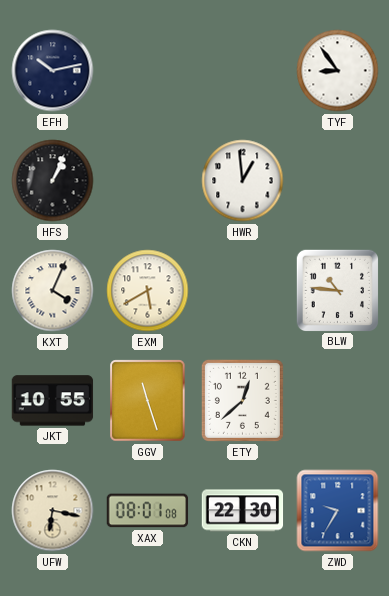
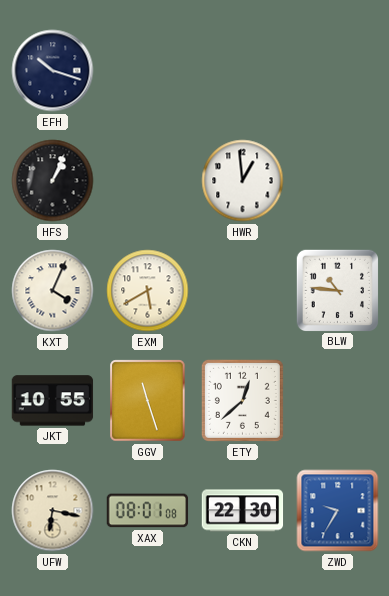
EFH: 10:13 -> 10:18
TYF: 8:54 -> none
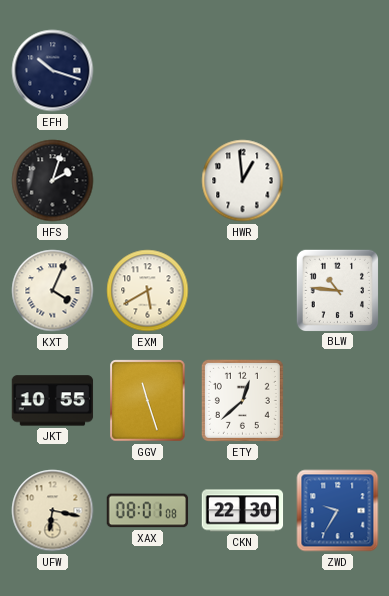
HFS: 1:04 -> 2:03
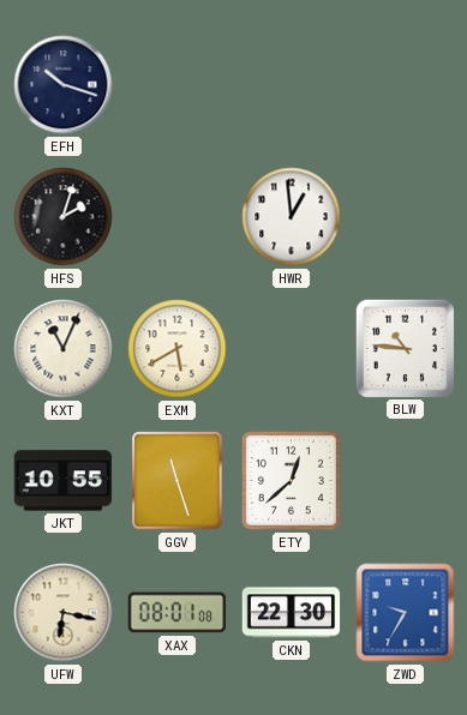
KXT: 4:04 -> 11:04
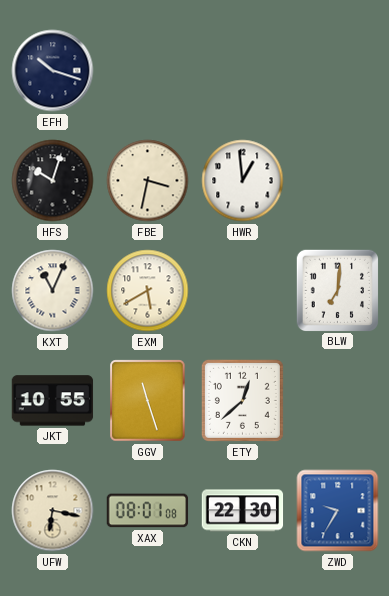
HFS: 2:03 -> 10:03
FBE: none -> 3:32
BLW: 10:46 -> 7:01
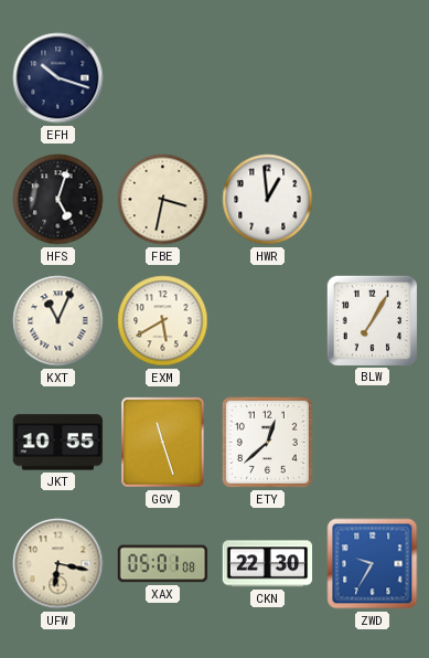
HFS: 10:03 -> 5:03
BLW: 7:01 -> 7:05
XAX: 08:01 -> 05:01
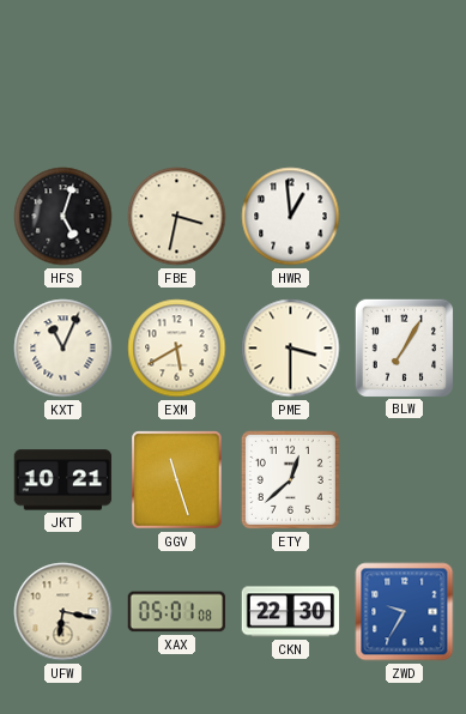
EFH: 10:18 -> none
PME: none -> 3:30
JKT: 10:55 -> 10:21
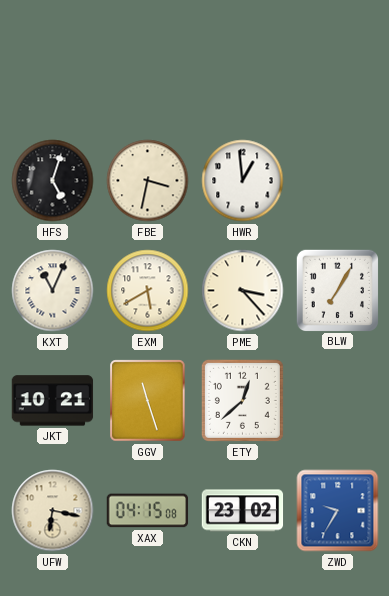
PME: 3:30 -> 3:23
XAX: 05:01 -> 04:15
CKN: 22:30 -> 23:02
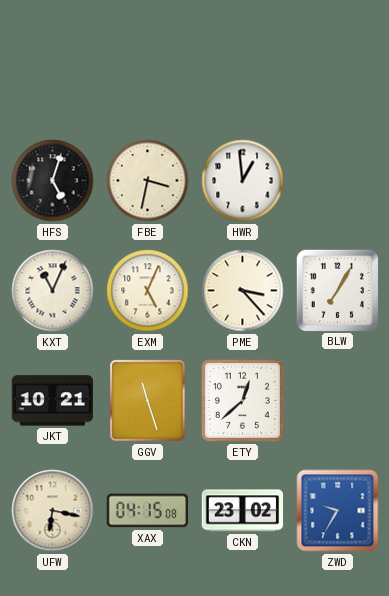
EXM: 5:40 -> 5:04
